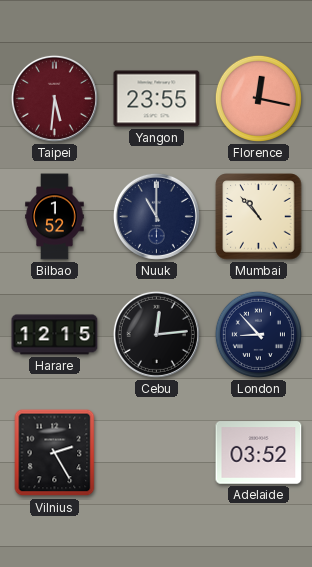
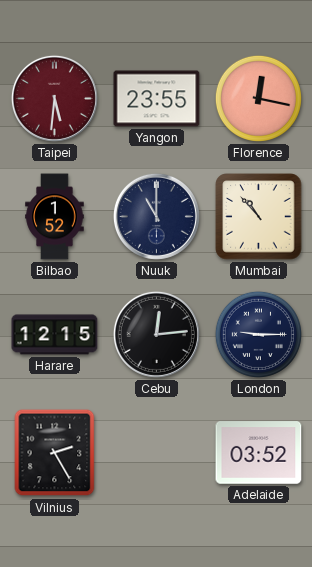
London: 8:53 -> 9:15
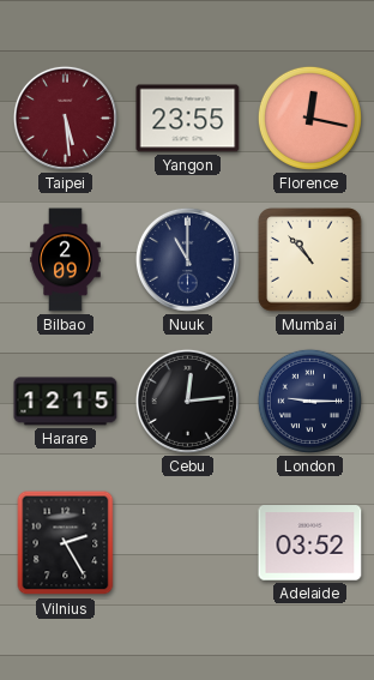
Taipei: 5:31 -> 5:29
Bilbao: 1:52 -> 2:09
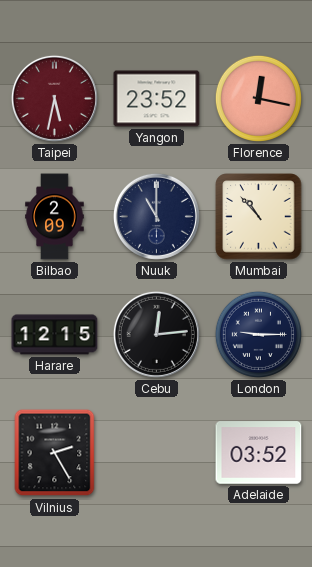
Taipei: 5:29 -> 5:32
Yangon: 23:55 -> 23:52
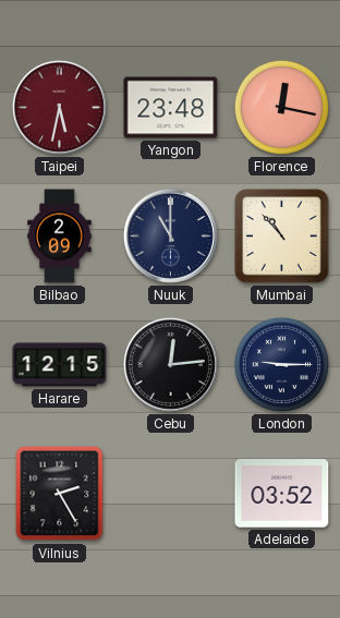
Yangon: 23:52 -> 23:48
